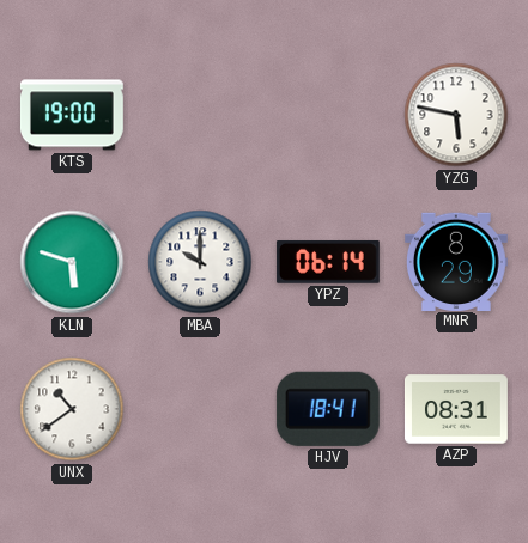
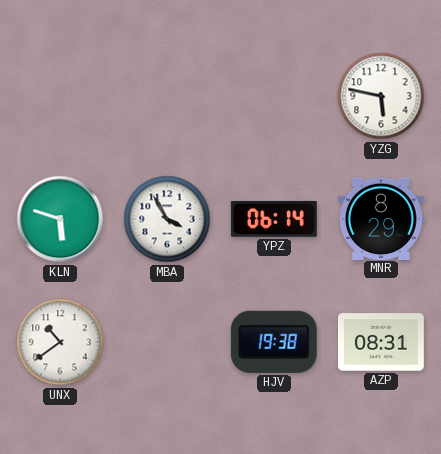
KTS: 19:00 -> none
MBA: 10:00 -> 3:55
HJV: 18:41 -> 19:38
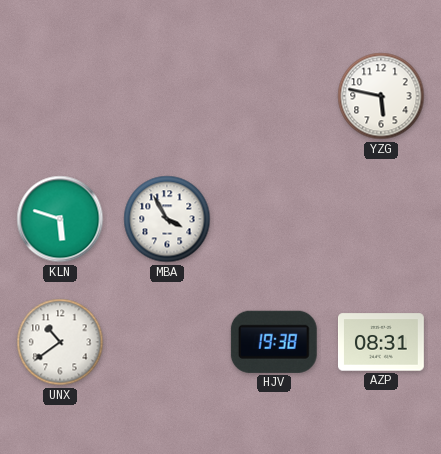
YPZ: 06:14 -> none
MNR: 8:29 -> none
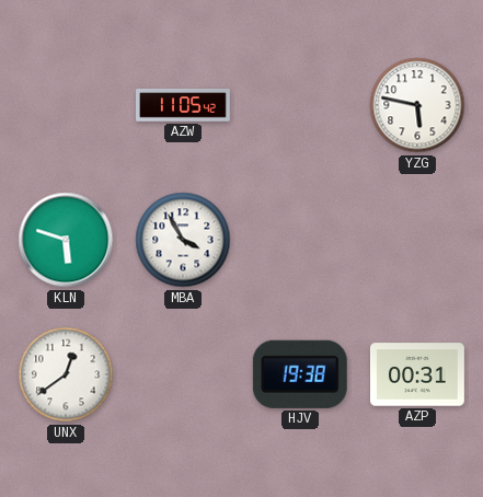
AZW: none -> 11:05
UNX: 10:39 -> 12:39
AZP: 08:31 -> 00:31
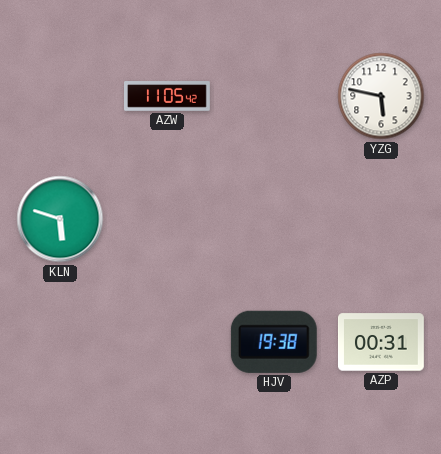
MBA: 3:55 -> none
UNX: 12:39 -> none
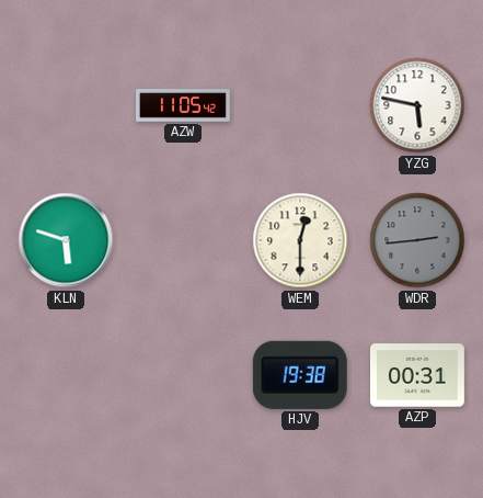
WEM: none -> 12:30
WDR: none -> 2:44
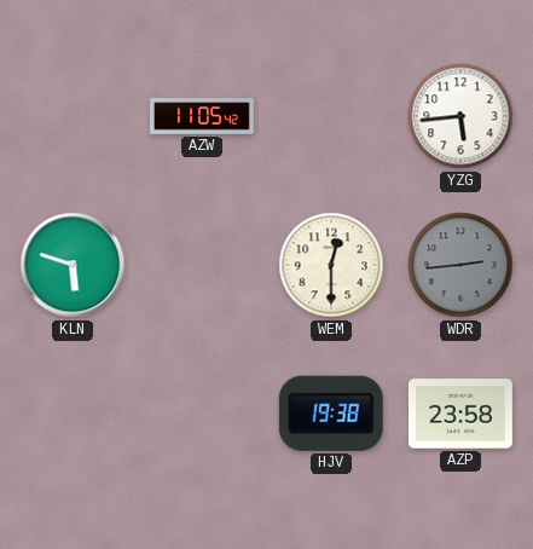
YZG: 5:47 -> 5:44
AZP: 00:31 -> 23:58
